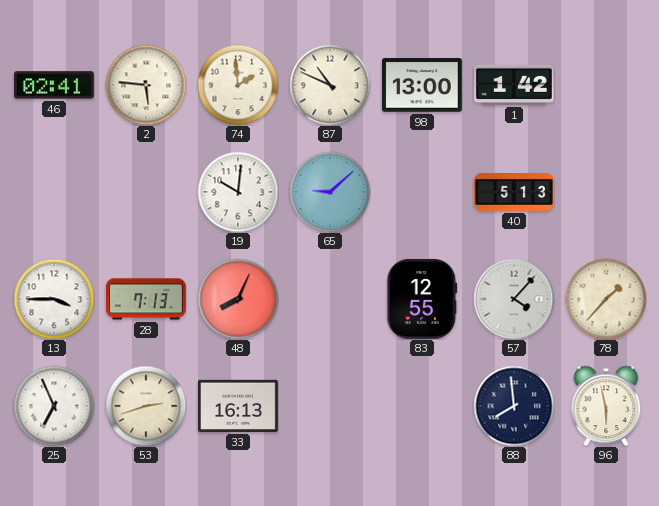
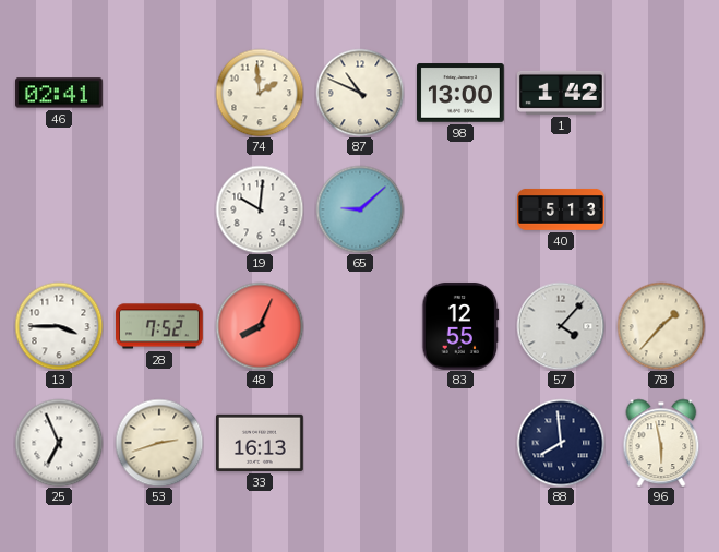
2: 5:46 -> none
28: 7:13 -> 7:52
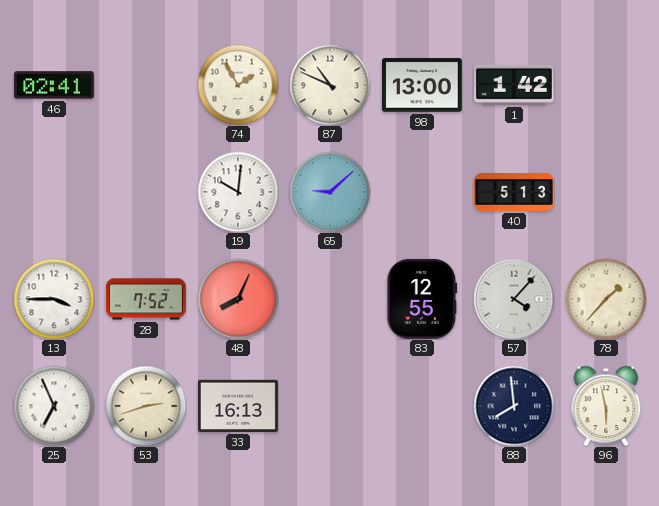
74: 1:59 -> 1:55
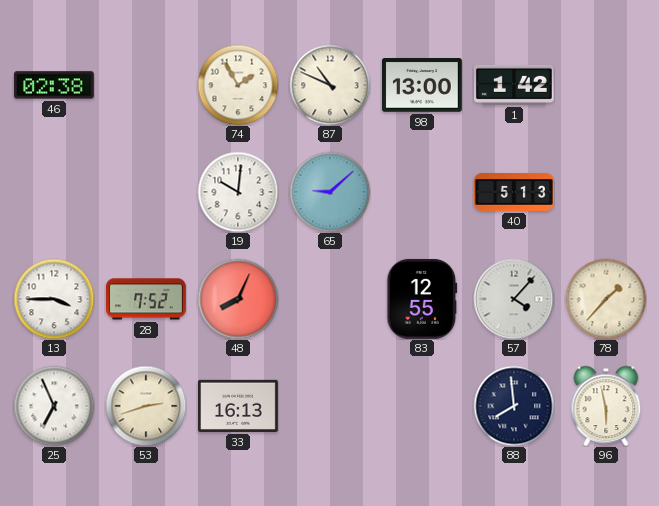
46: 02:41 -> 02:38
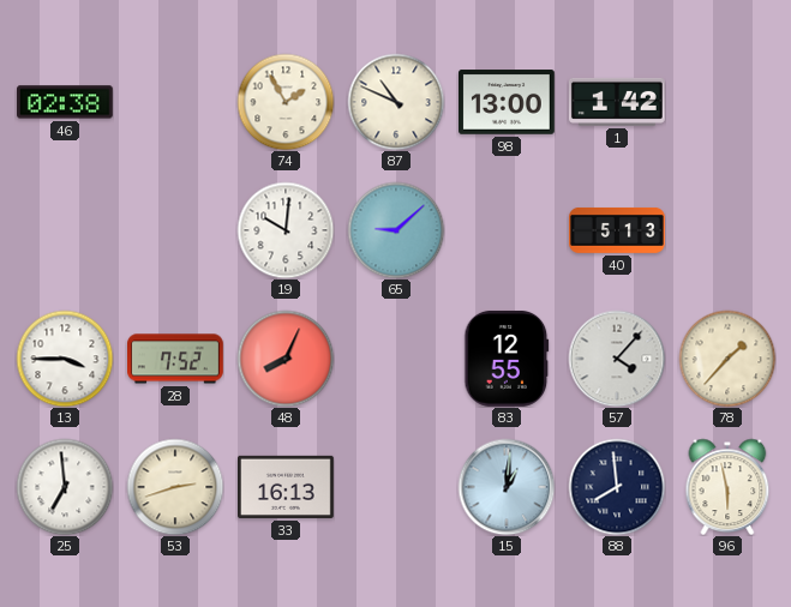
25: 6:56 -> 6:59
15: none -> 1:01
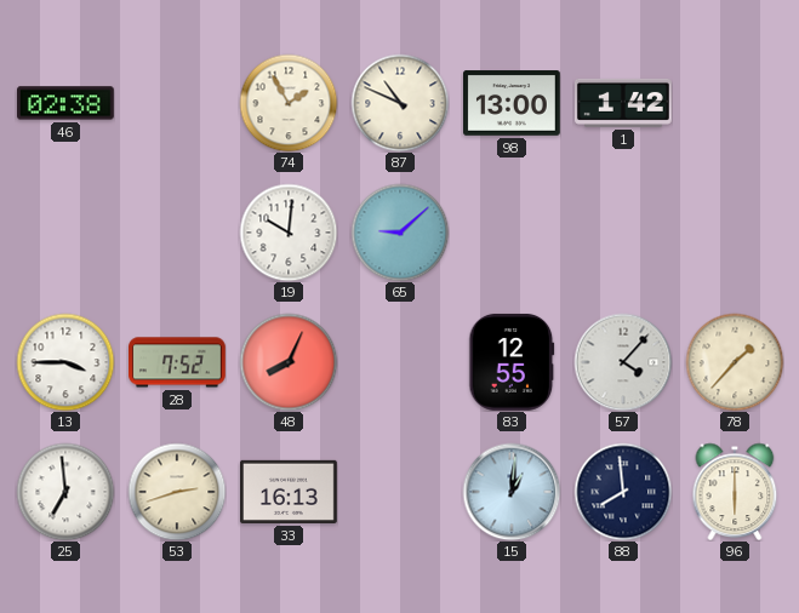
40: 5:13 -> none
96: 5:58 -> 6:00
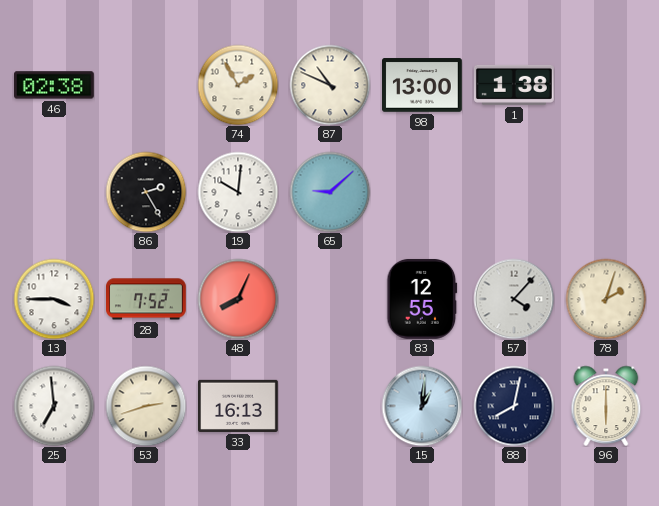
1: 1:42 -> 1:38
86: none -> 2:25
78: 1:37 -> 2:03
88: 7:59 -> 8:02
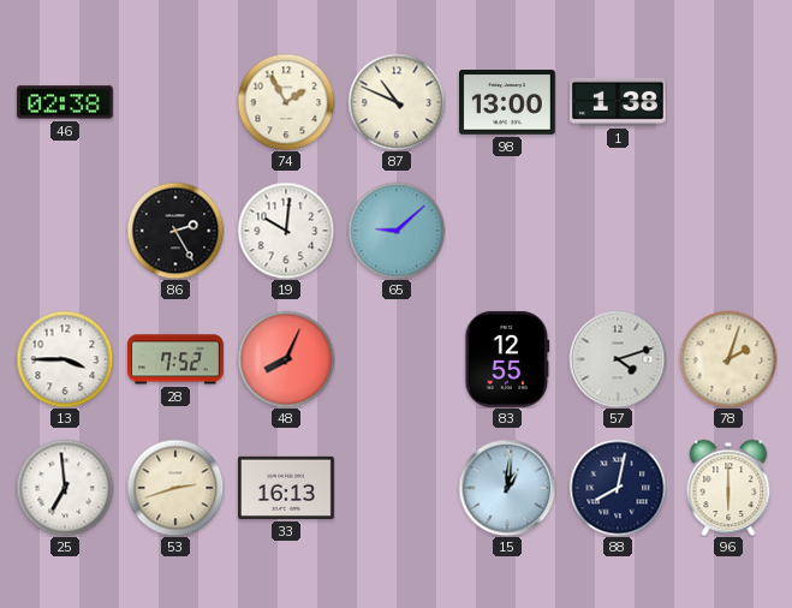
57: 4:07 -> 4:12
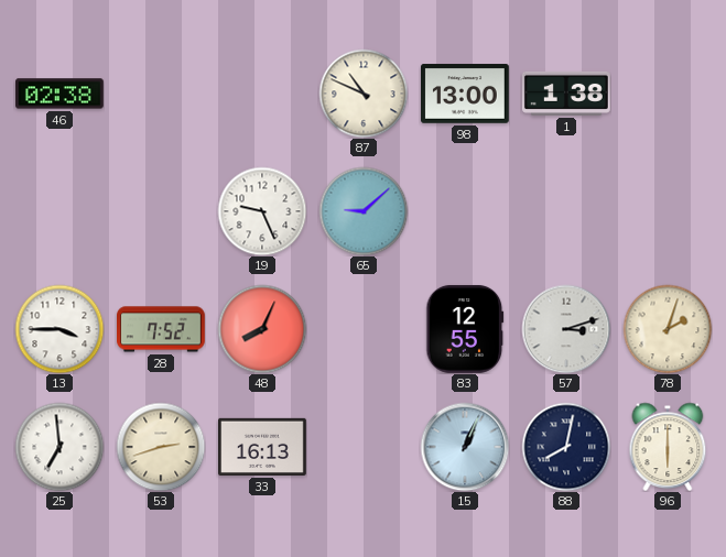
74: 1:55 -> none
86: 2:25 -> none
19: 10:01 -> 9:26
57: 4:12 -> 3:12
15: 1:01 -> 1:04
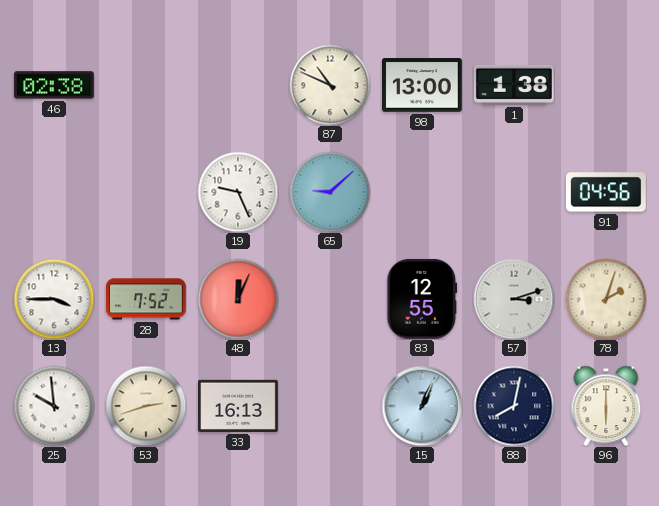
91: none -> 04:56
48: 8:04 -> 12:04
25: 6:59 -> 9:59
